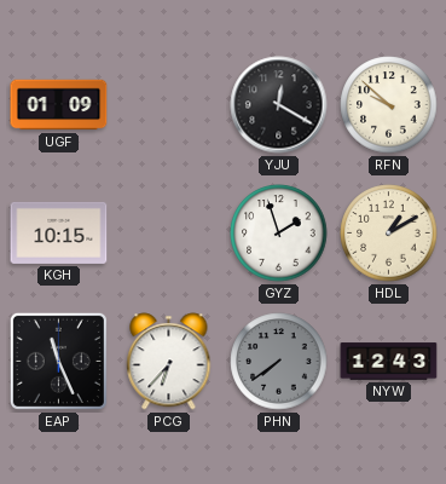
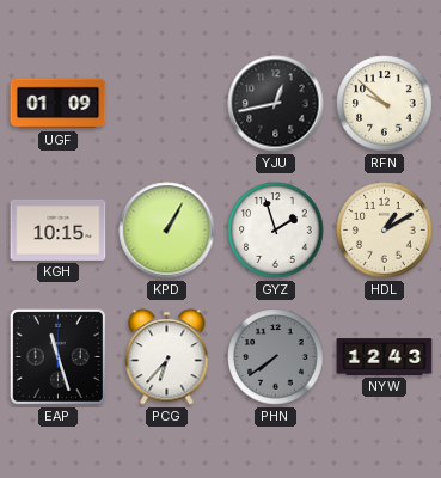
YJU: 12:20 -> 12:43
KPD: none -> 1:05
EAP: 11:26 -> 11:27
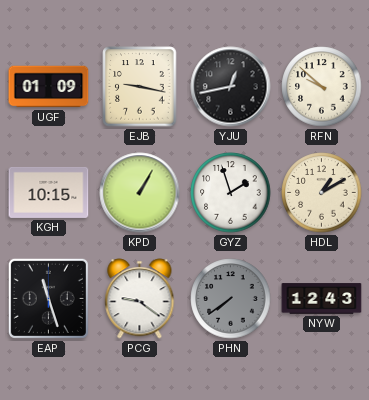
EJB: none -> 9:17
PCG: 6:37 -> 9:21
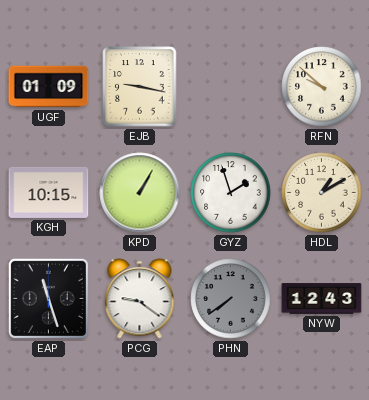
YJU: 12:43 -> none
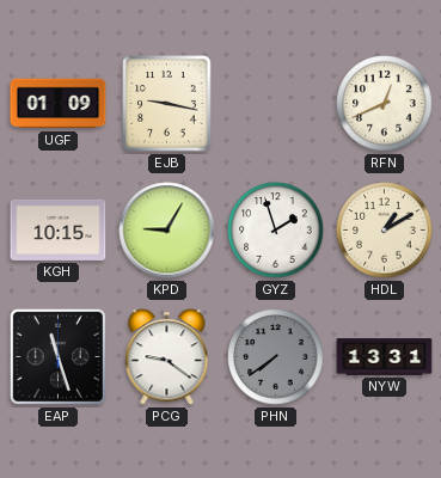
RFN: 9:52 -> 12:41
KPD: 1:05 -> 9:05
NYW: 12:43 -> 13:31
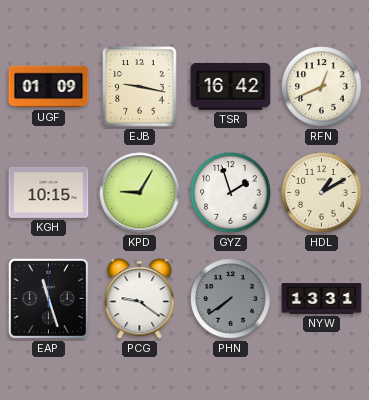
TSR: none -> 16:42
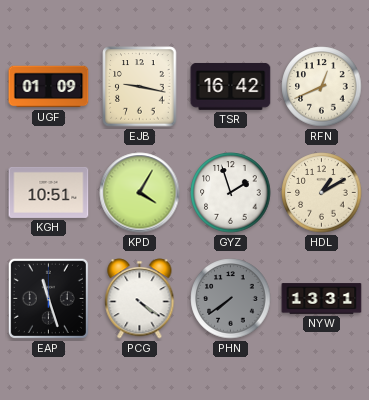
KGH: 10:15 -> 10:51
KPD: 9:05 -> 4:05
PCG: 9:21 -> 4:21
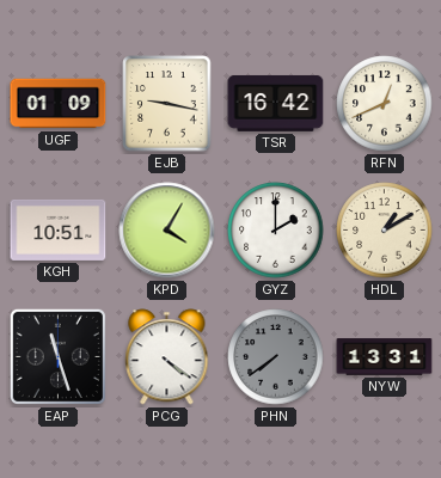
GYZ: 1:57 -> 2:00
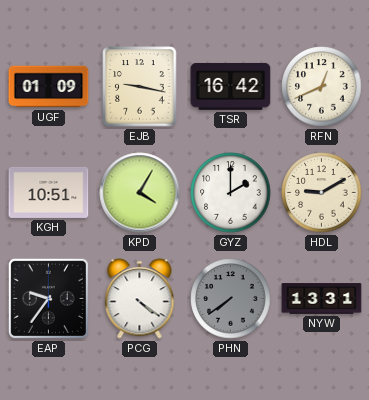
HDL: 1:10 -> 9:10
EAP: 11:27 -> 9:36
